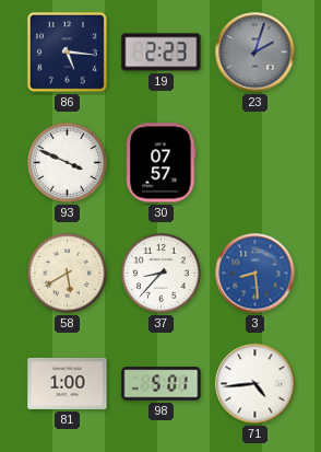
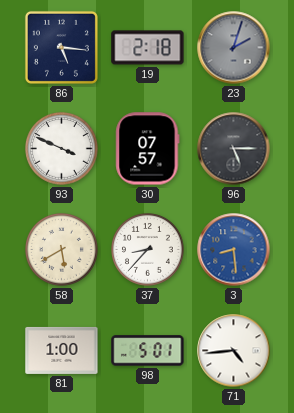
19: 2:23 -> 2:18
96: none -> 5:15
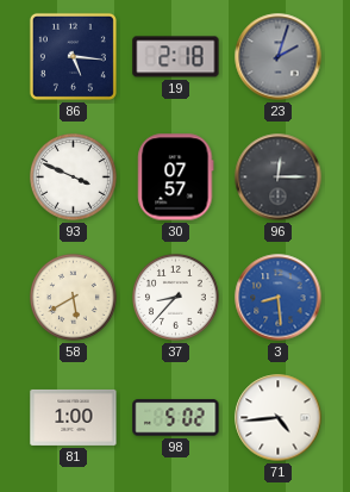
96: 5:15 -> 12:15
98: 5:01 -> 5:02
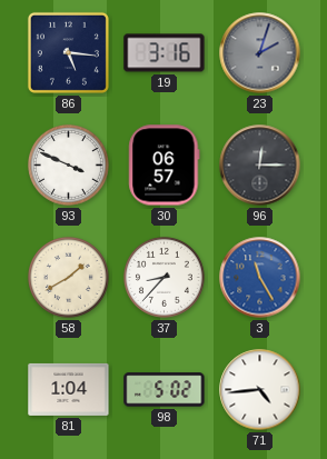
19: 2:18 -> 3:16
30: 07:57 -> 06:57
58: 5:40 -> 1:40
3: 8:29 -> 11:25
81: 1:00 -> 1:04
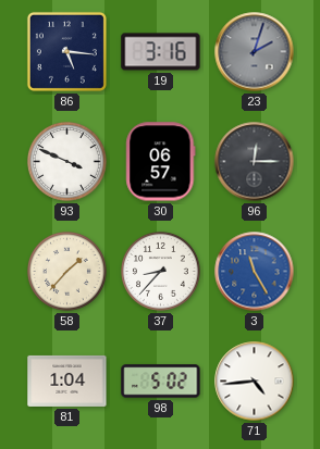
58: 1:40 -> 1:37
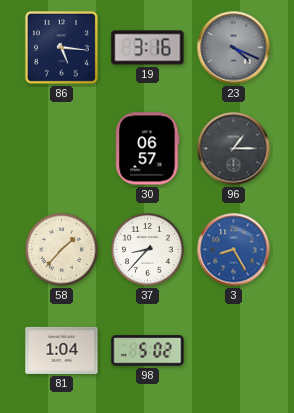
23: 2:03 -> 4:19
93: 3:49 -> none
96: 12:15 -> 1:15
3: 11:25 -> 8:25
71: 4:44 -> none
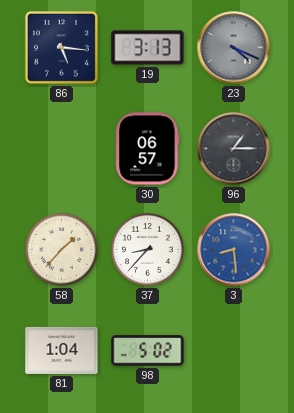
19: 3:16 -> 3:13
3: 8:25 -> 8:29
